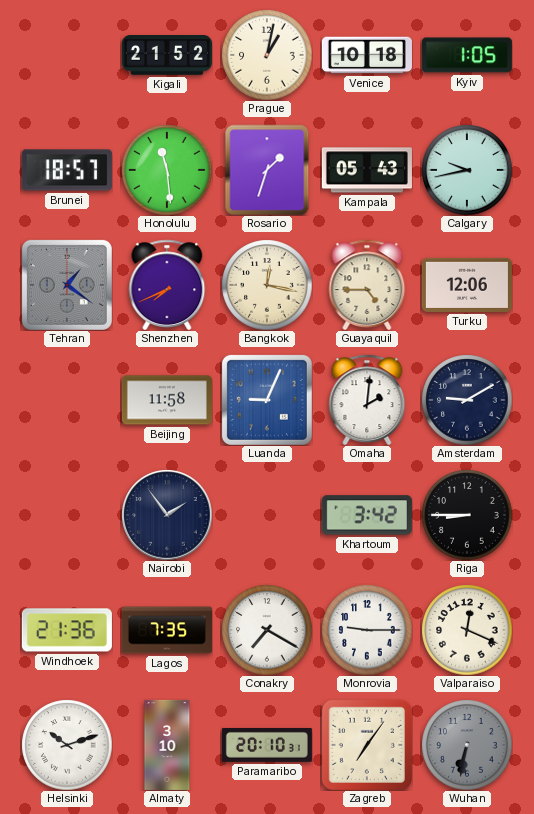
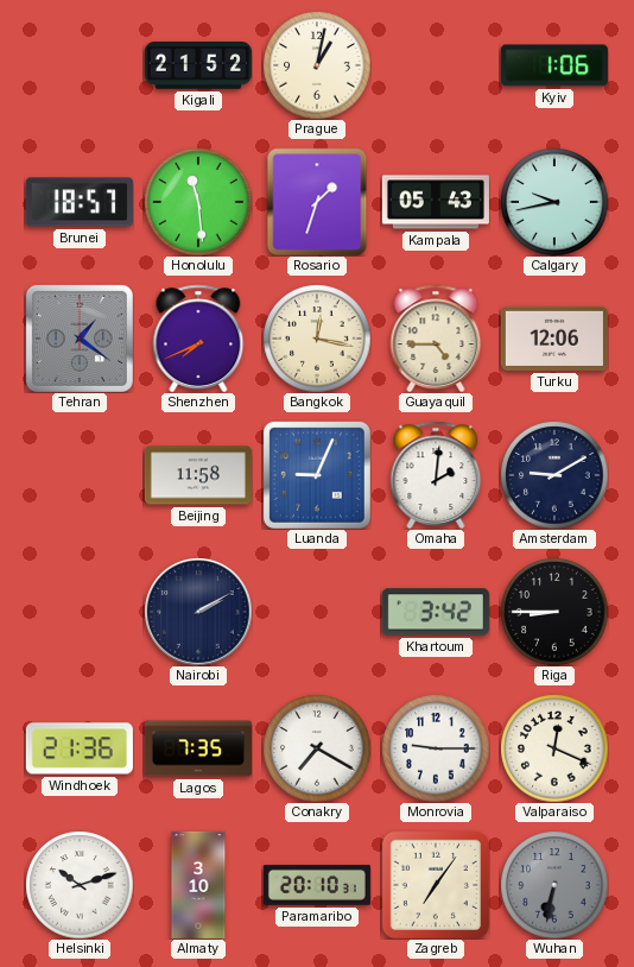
Venice: 10:18 -> none
Kyiv: 1:05 -> 1:06
Nairobi: 1:54 -> 2:10
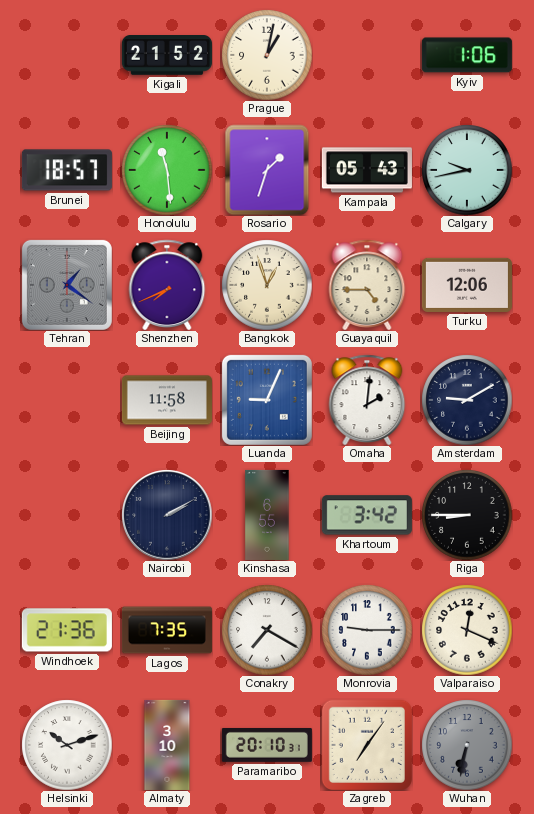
Bangkok: 12:17 -> 12:57
Kinshasa: none -> 6:55
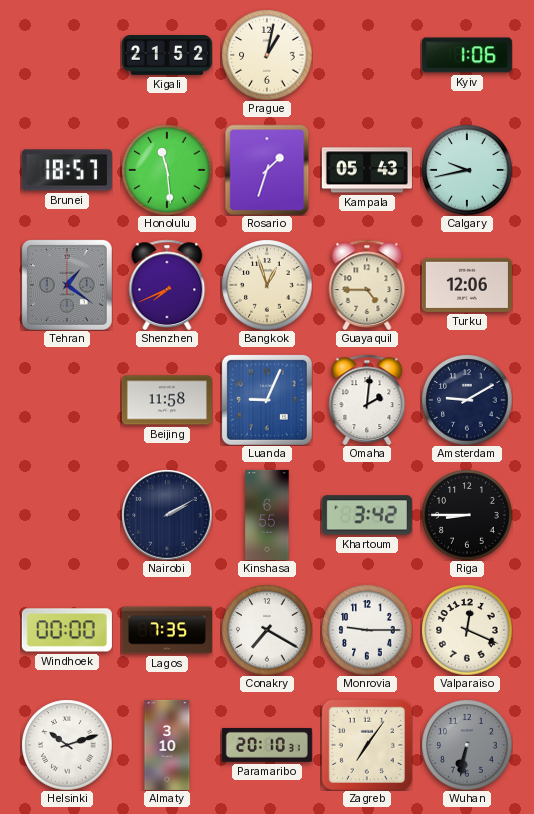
Windhoek: 21:36 -> 00:00
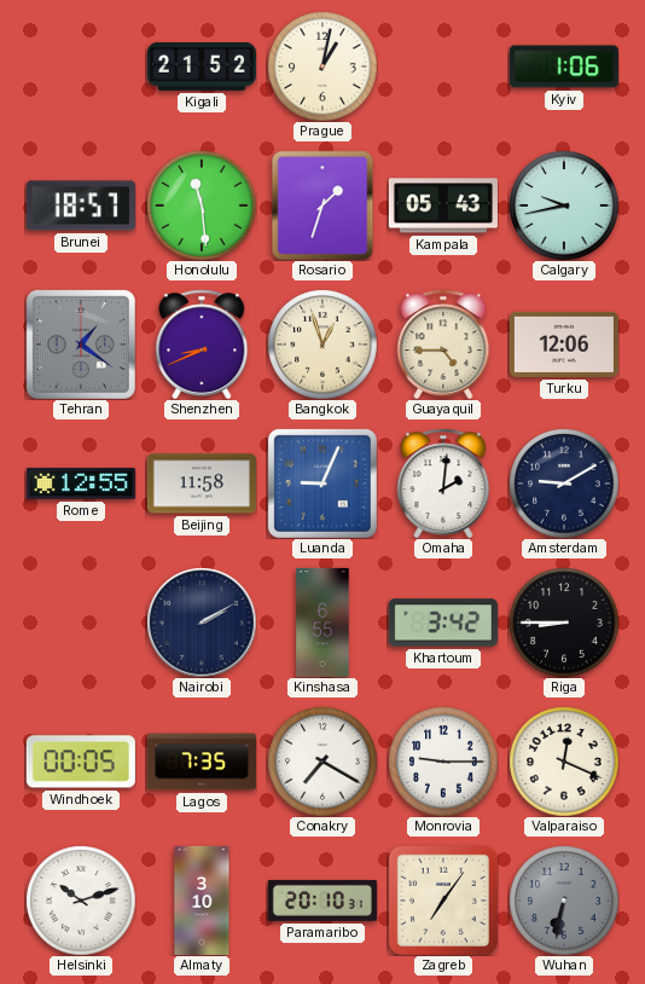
Shenzhen: 7:41 -> 8:41
Rome: none -> 12:55
Windhoek: 00:00 -> 00:05
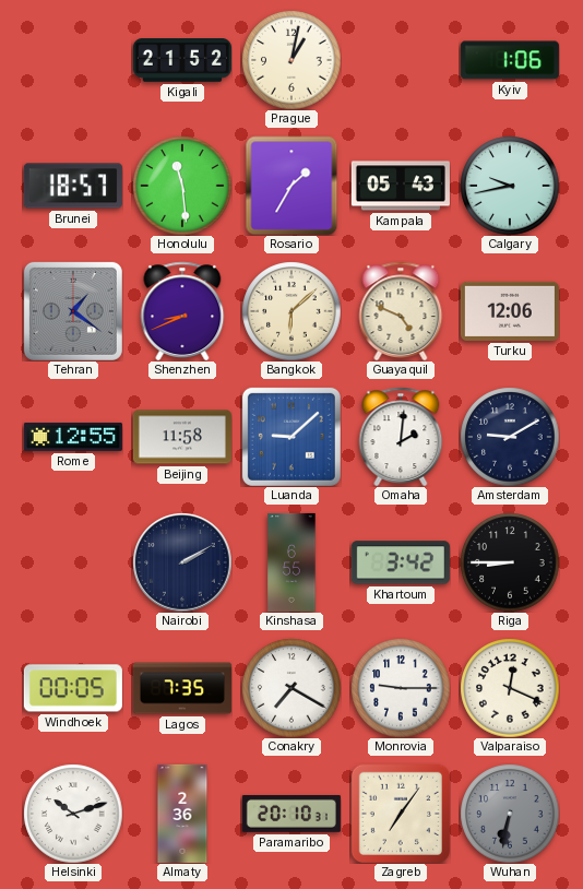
Rosario: 1:33 -> 1:35
Bangkok: 12:57 -> 6:08
Guayaquil: 4:45 -> 4:49
Luanda: 9:04 -> 9:08
Almaty: 3:10 -> 2:36
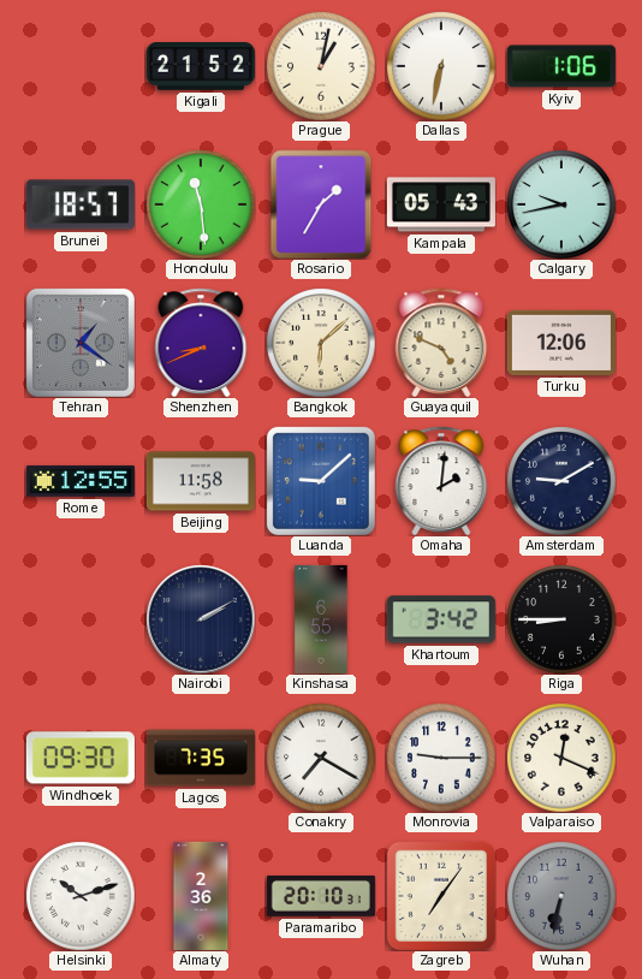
Dallas: none -> 6:32
Windhoek: 00:05 -> 09:30
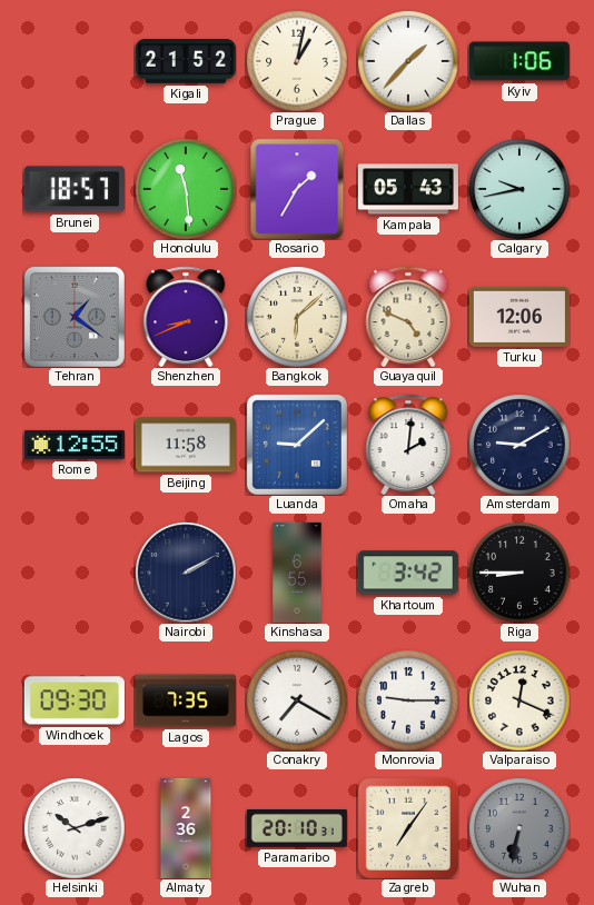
Dallas: 6:32 -> 1:37
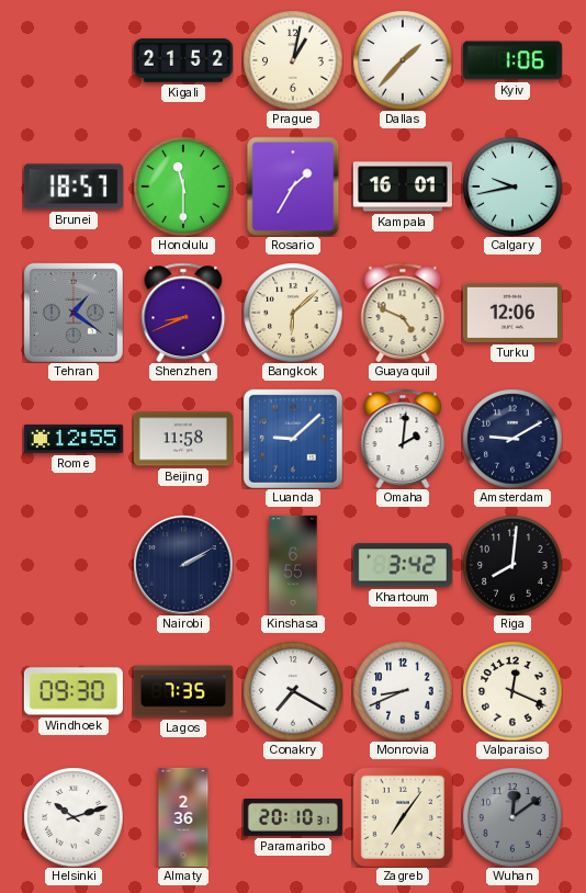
Honolulu: 11:29 -> 11:30
Kampala: 05:43 -> 16:01
Riga: 8:45 -> 8:01
Monrovia: 9:15 -> 8:41
Wuhan: 6:32 -> 12:09
